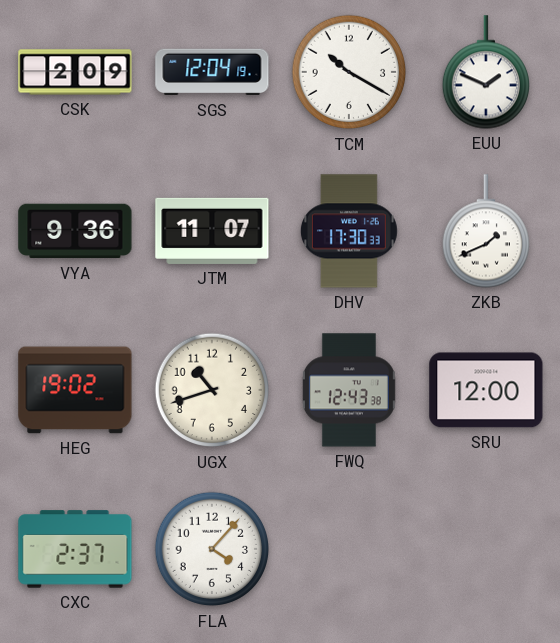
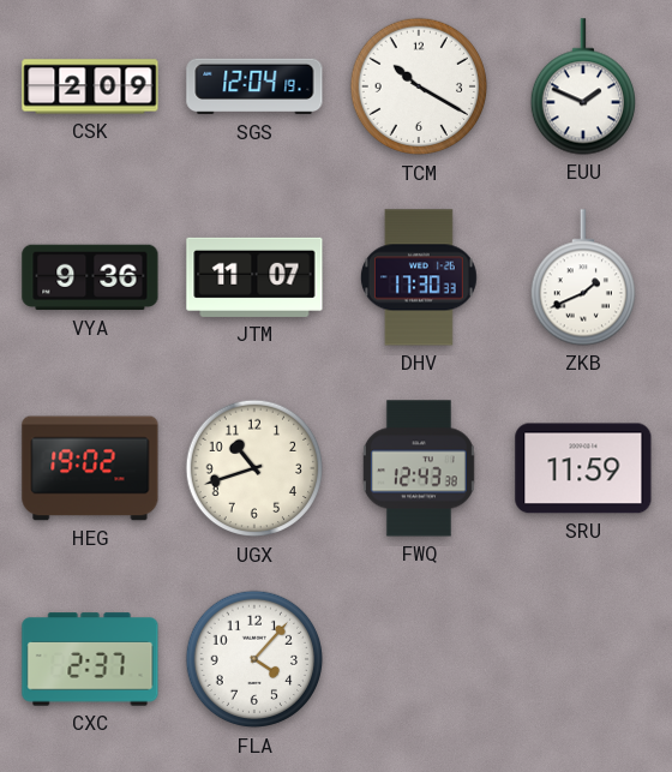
SRU: 12:00 -> 11:59
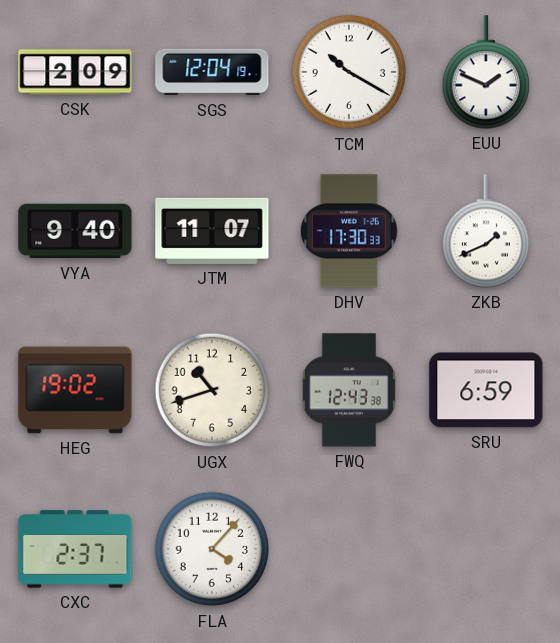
VYA: 9:36 -> 9:40
SRU: 11:59 -> 6:59
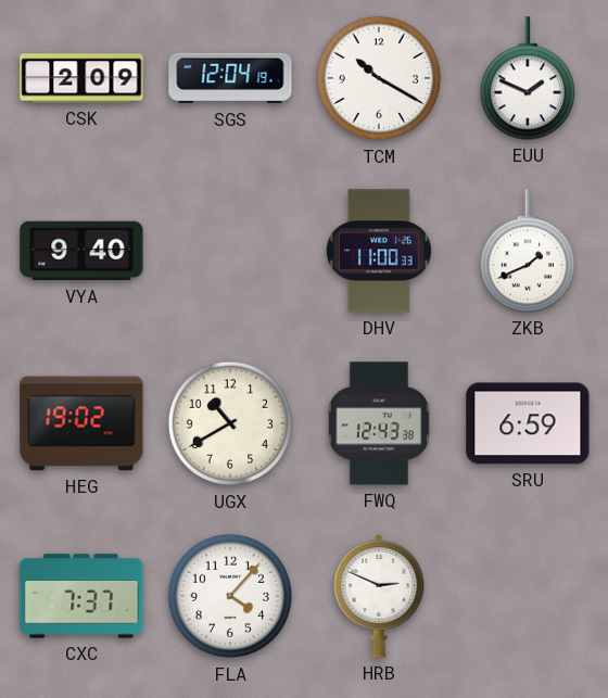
JTM: 11:07 -> none
DHV: 17:30 -> 11:00
UGX: 10:42 -> 10:40
CXC: 2:37 -> 7:37
HRB: none -> 2:49
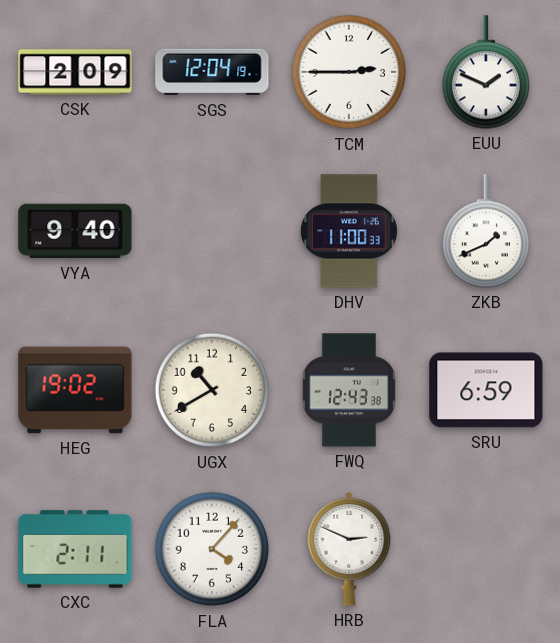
TCM: 10:20 -> 2:45
CXC: 7:37 -> 2:11
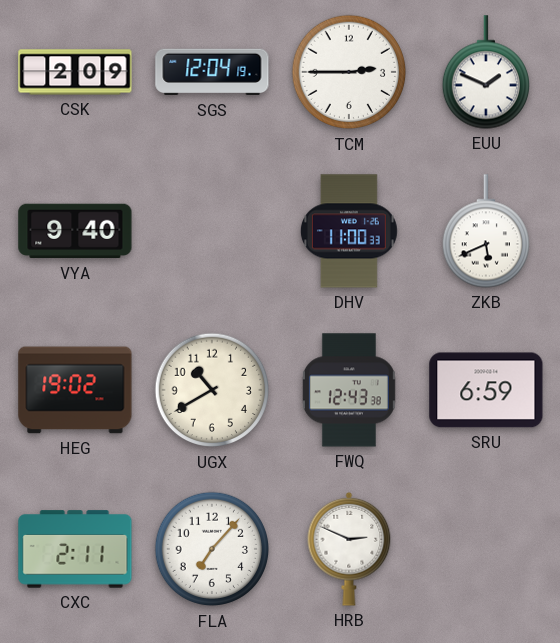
ZKB: 1:41 -> 5:41
FLA: 4:07 -> 7:07
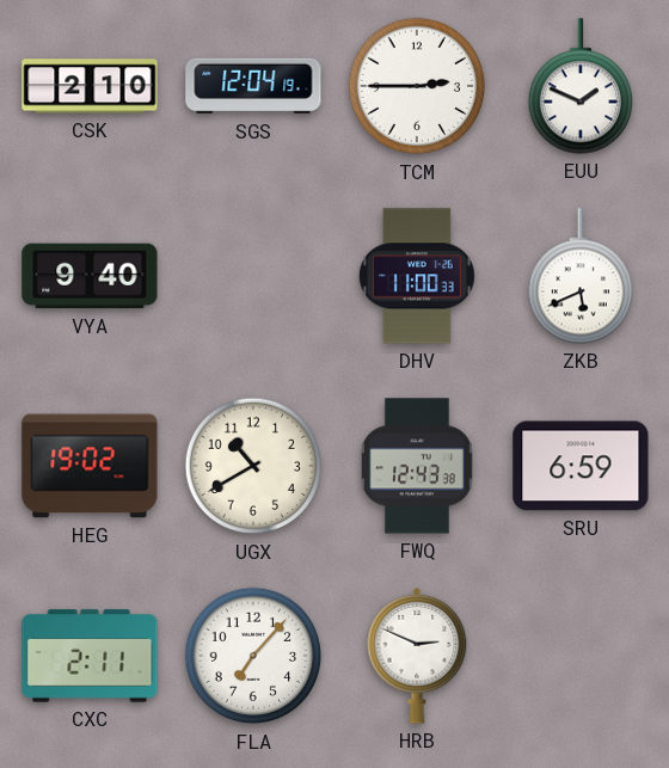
CSK: 2:09 -> 2:10
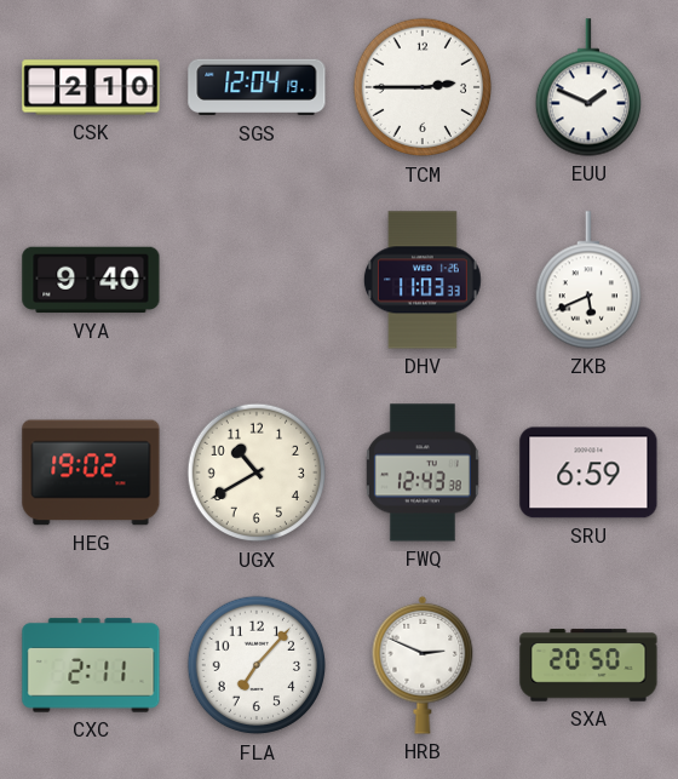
DHV: 11:00 -> 11:03
SXA: none -> 20:50
